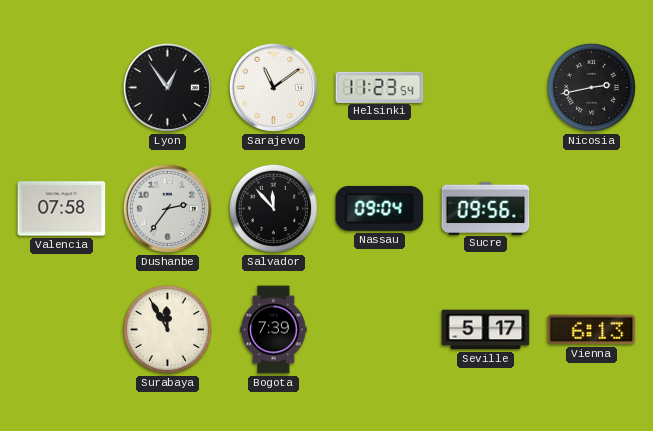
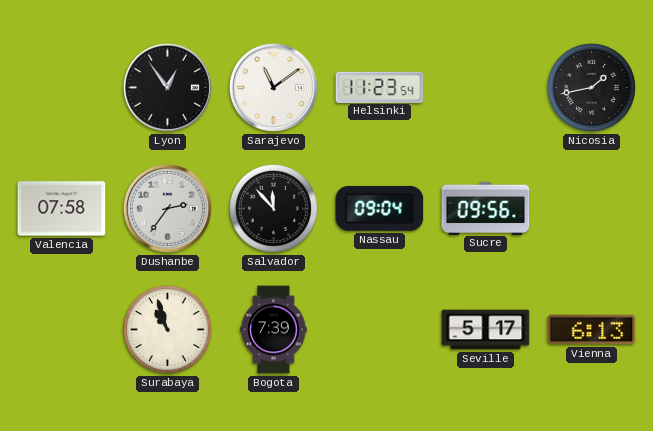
Nicosia: 2:43 -> 1:43
Surabaya: 11:55 -> 10:57
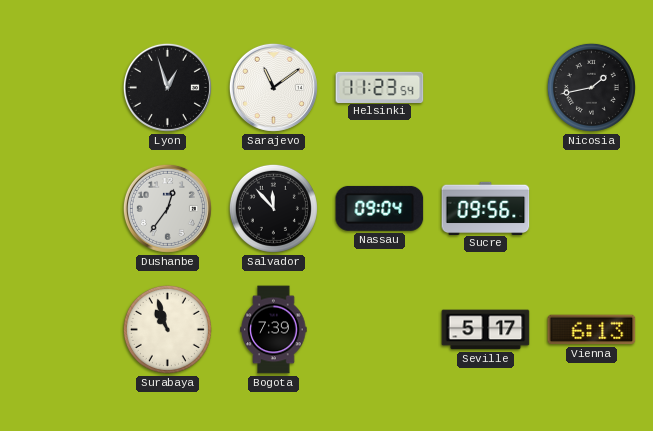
Lyon: 12:54 -> 12:57
Valencia: 07:58 -> none
Dushanbe: 2:36 -> 12:36
